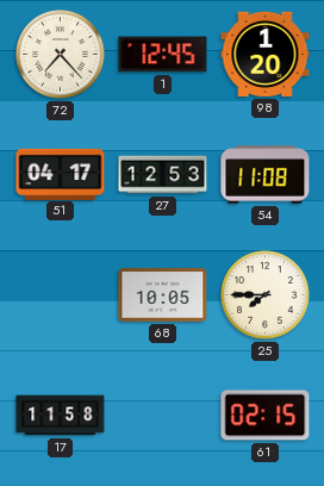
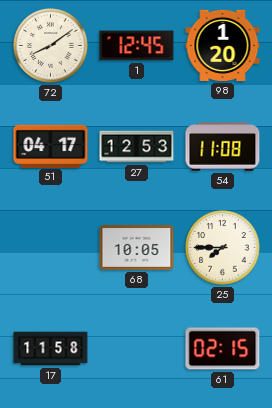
72: 7:23 -> 8:09
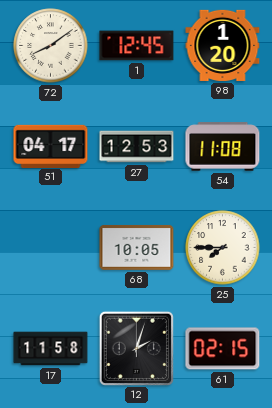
12: none -> 2:03
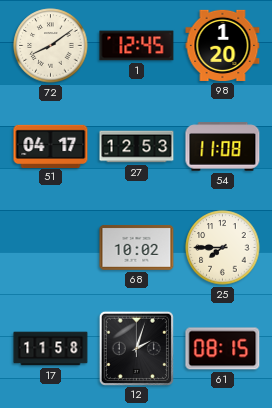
68: 10:05 -> 10:02
61: 02:15 -> 08:15
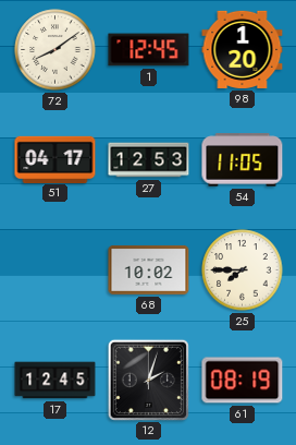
54: 11:08 -> 11:05
17: 11:58 -> 12:45
61: 08:15 -> 08:19
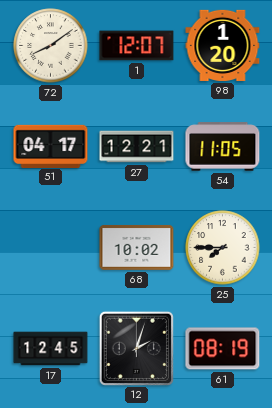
1: 12:45 -> 12:07
27: 12:53 -> 12:21
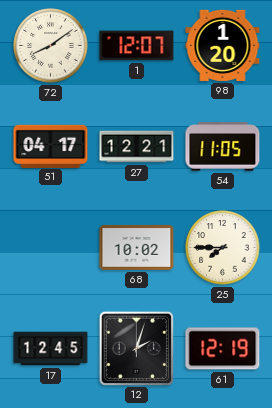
61: 08:19 -> 12:19
